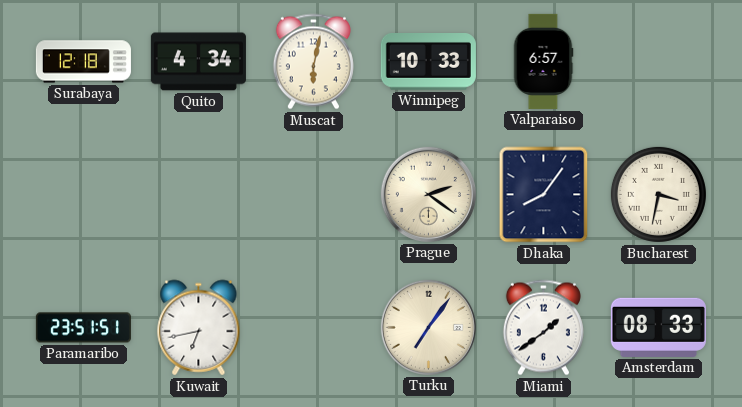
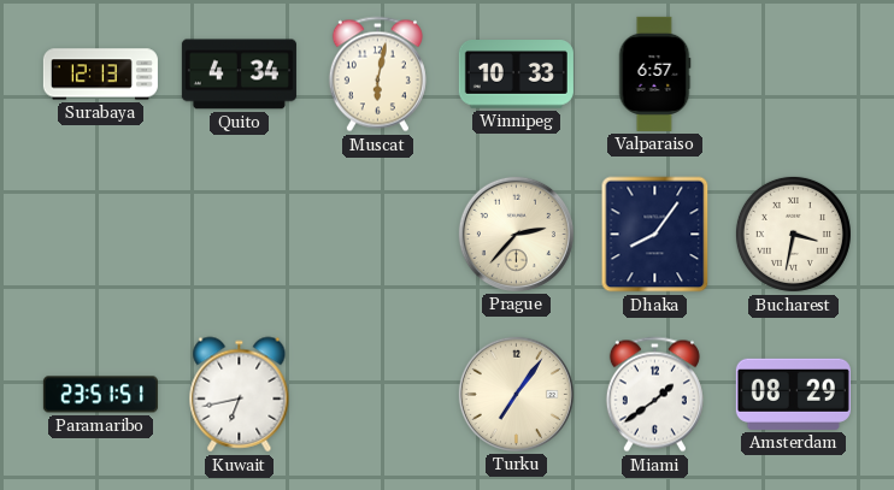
Surabaya: 12:18 -> 12:13
Prague: 2:21 -> 2:37
Amsterdam: 08:33 -> 08:29
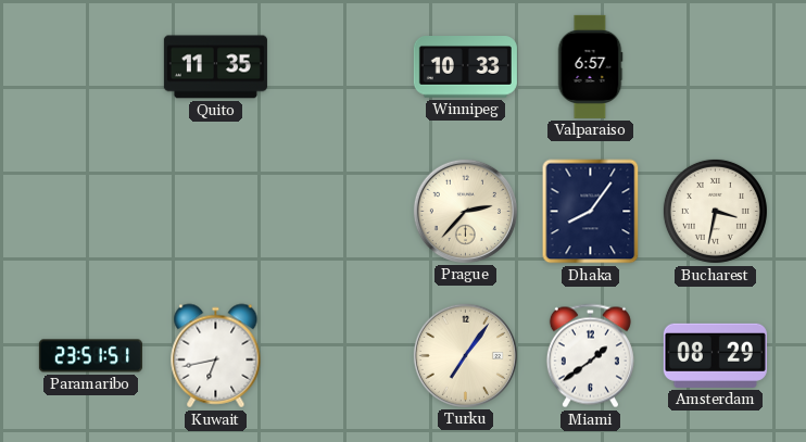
Surabaya: 12:13 -> none
Quito: 4:34 -> 11:35
Muscat: 6:02 -> none
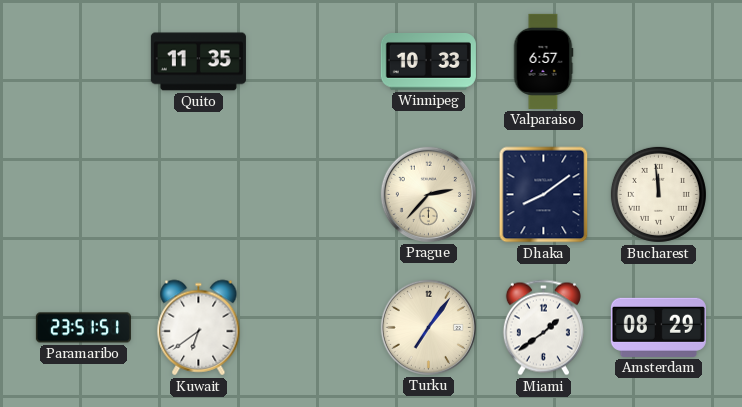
Dhaka: 8:06 -> 8:09
Bucharest: 3:32 -> 11:59
Kuwait: 6:43 -> 6:39
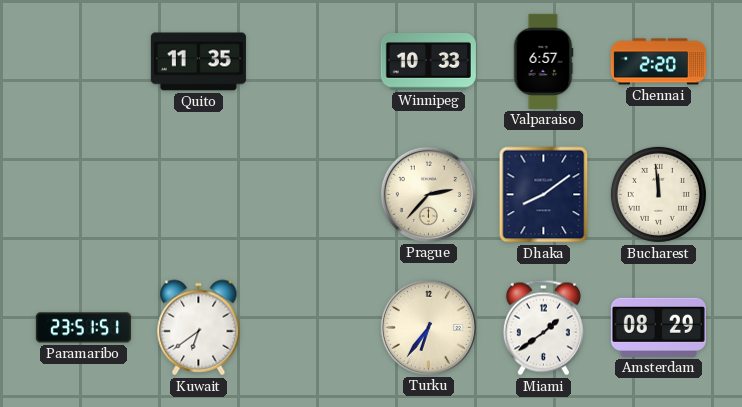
Chennai: none -> 2:20
Turku: 7:06 -> 6:36
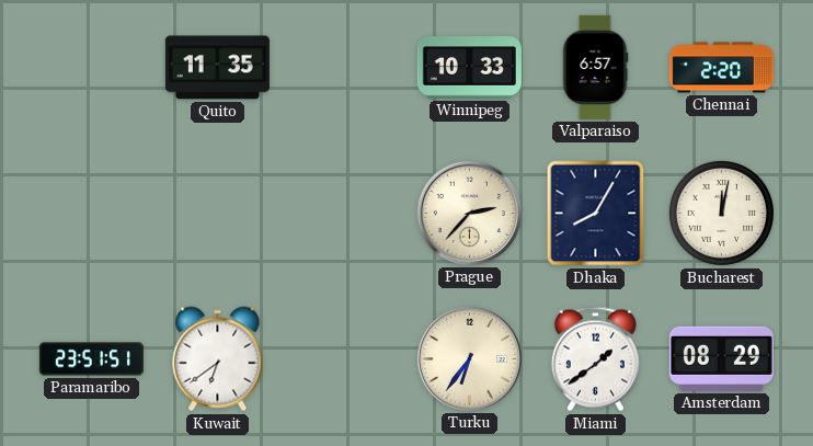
Dhaka: 8:09 -> 8:05
Bucharest: 11:59 -> 12:02
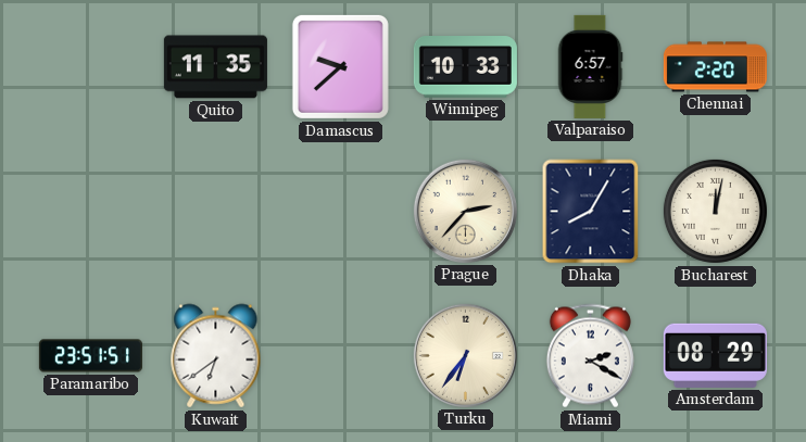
Damascus: none -> 9:38
Miami: 1:39 -> 2:20
